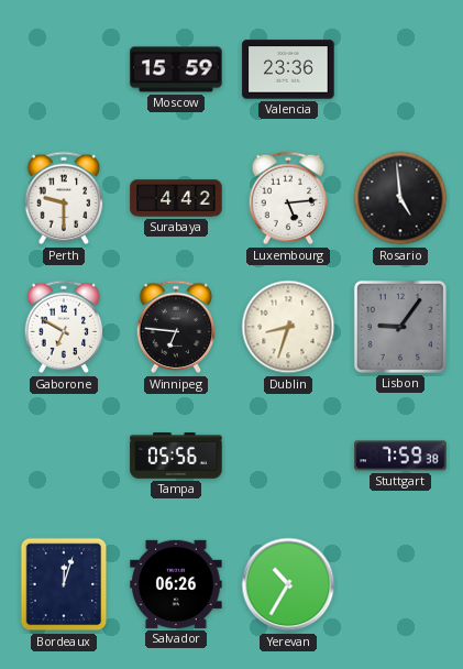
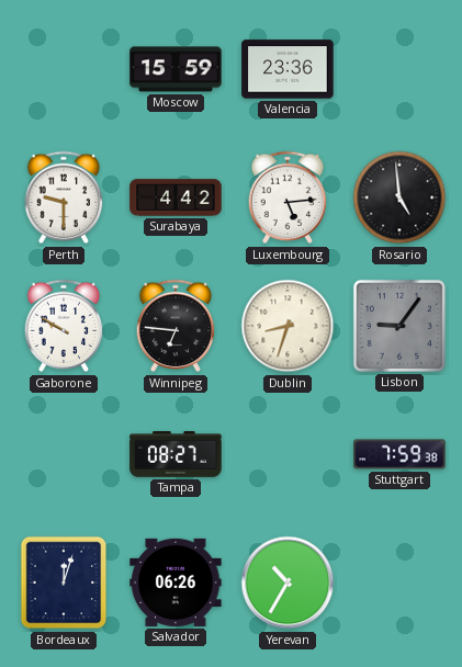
Gaborone: 6:50 -> 9:50
Tampa: 05:56 -> 08:27
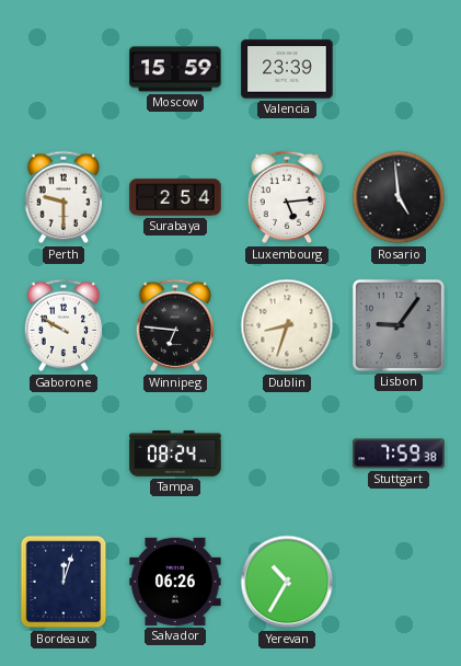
Valencia: 23:36 -> 23:39
Surabaya: 4:42 -> 2:54
Tampa: 08:27 -> 08:24
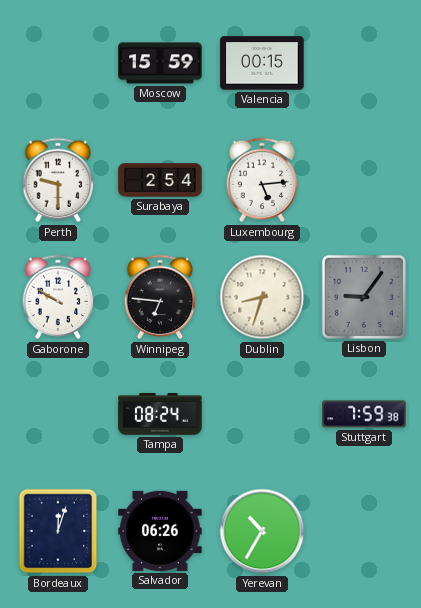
Valencia: 23:39 -> 00:15
Rosario: 4:59 -> none
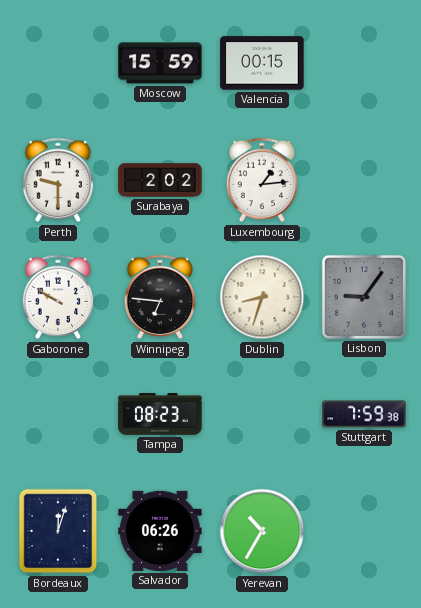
Surabaya: 2:54 -> 2:02
Luxembourg: 5:14 -> 1:14
Tampa: 08:24 -> 08:23
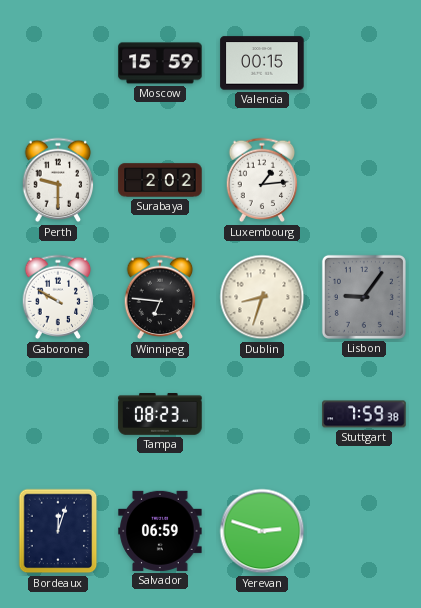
Salvador: 06:26 -> 06:59
Yerevan: 10:35 -> 2:48
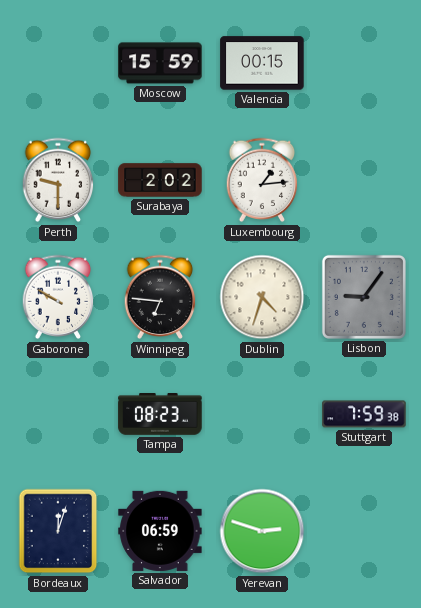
Dublin: 8:33 -> 4:33
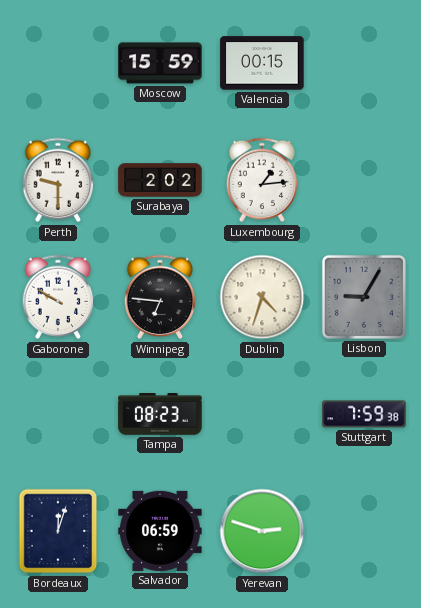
Lisbon: 9:06 -> 9:05
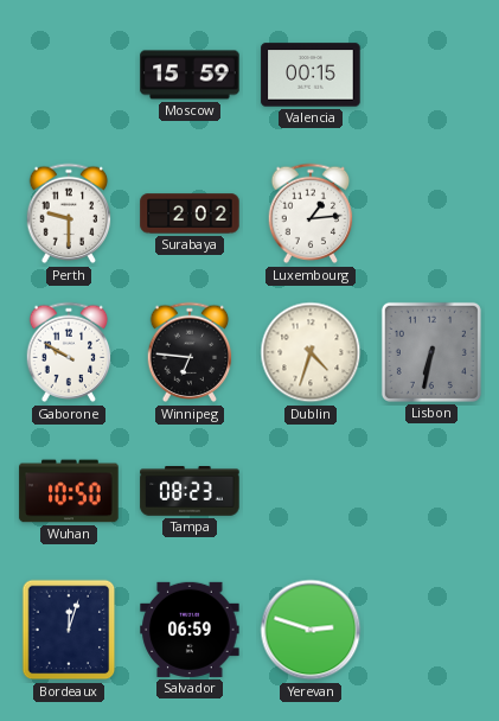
Lisbon: 9:05 -> 6:32
Wuhan: none -> 10:50
Stuttgart: 7:59 -> none
